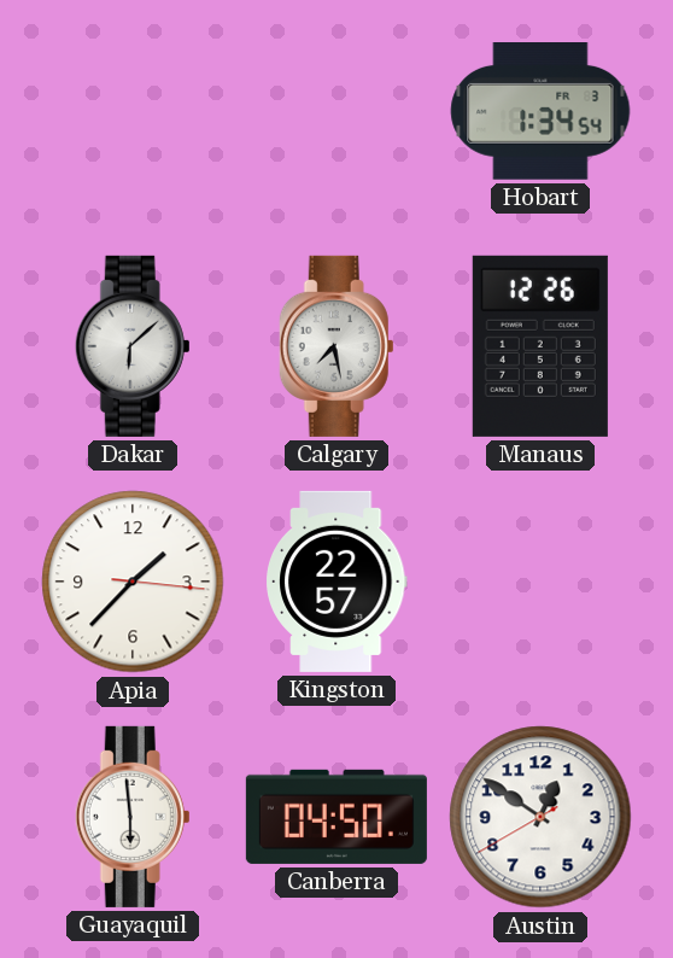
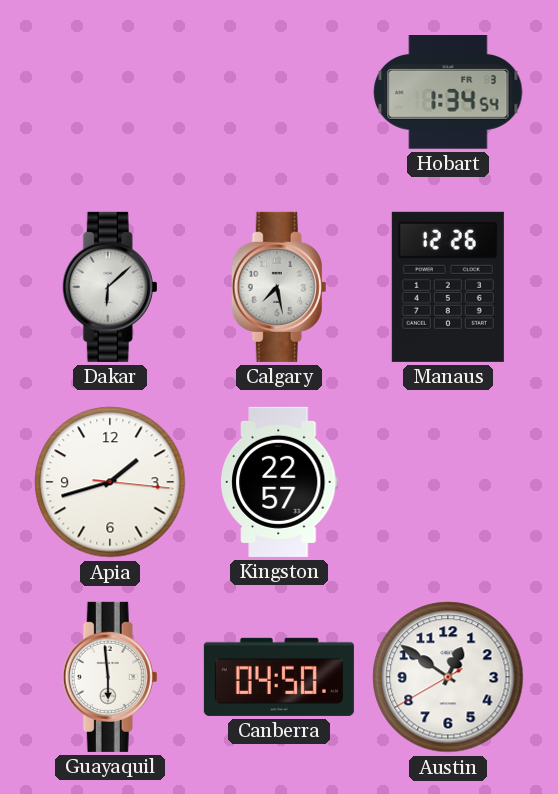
Apia: 1:37 -> 1:42
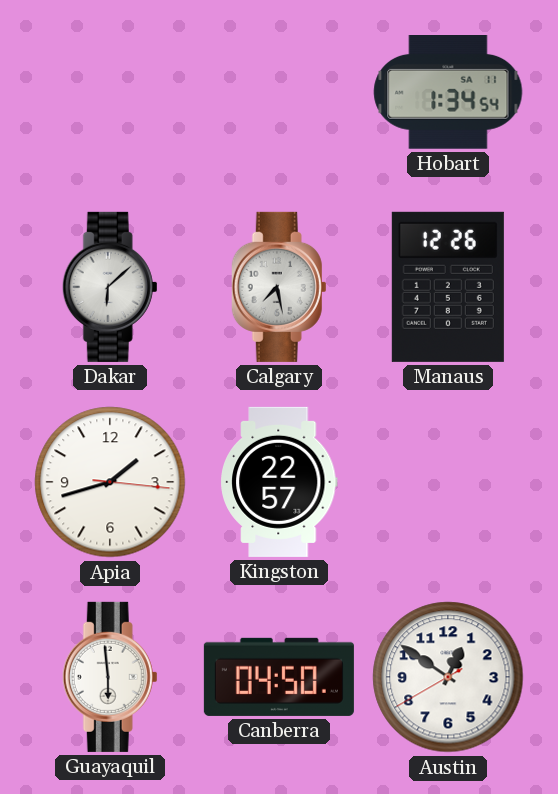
Hobart date: FR 3 -> SA 11
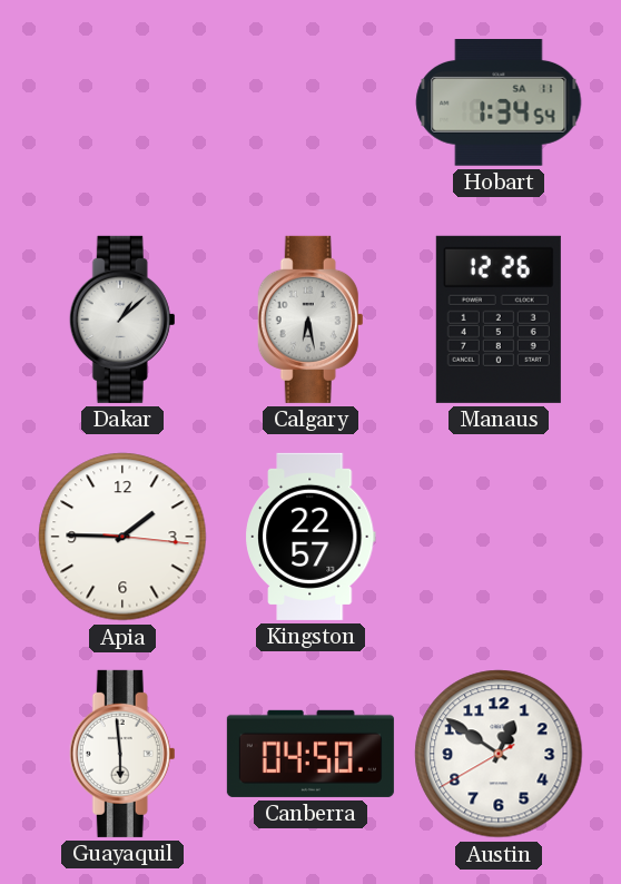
Dakar: 6:08 -> 1:08
Calgary: 7:28 -> 6:28
Apia: 1:42 -> 1:45
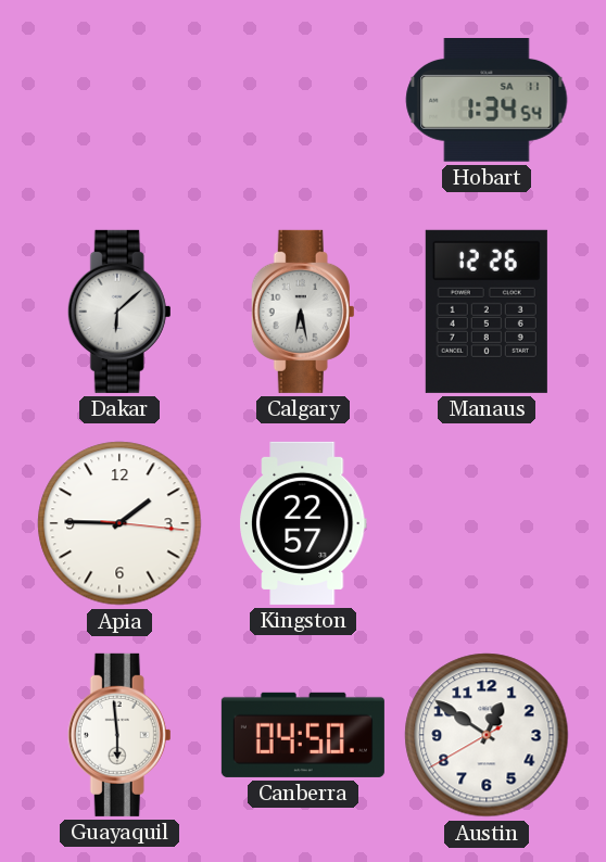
Dakar: 1:08 -> 6:08
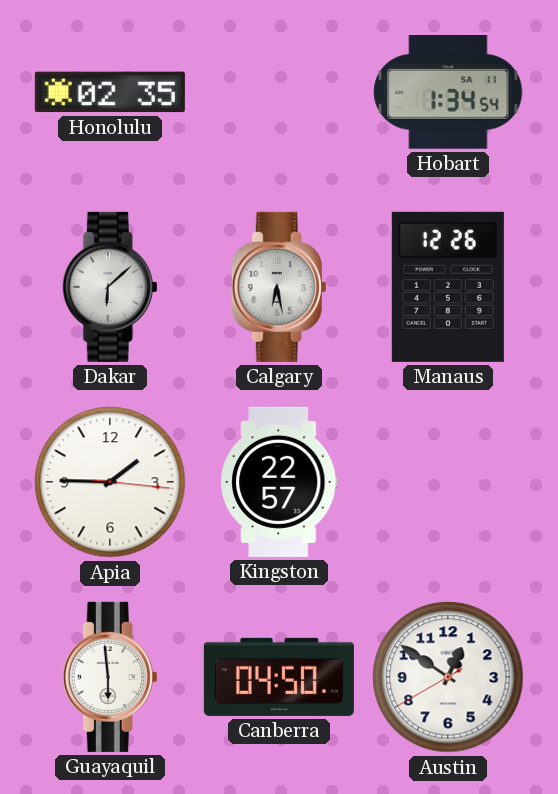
Honolulu: none -> 02:35
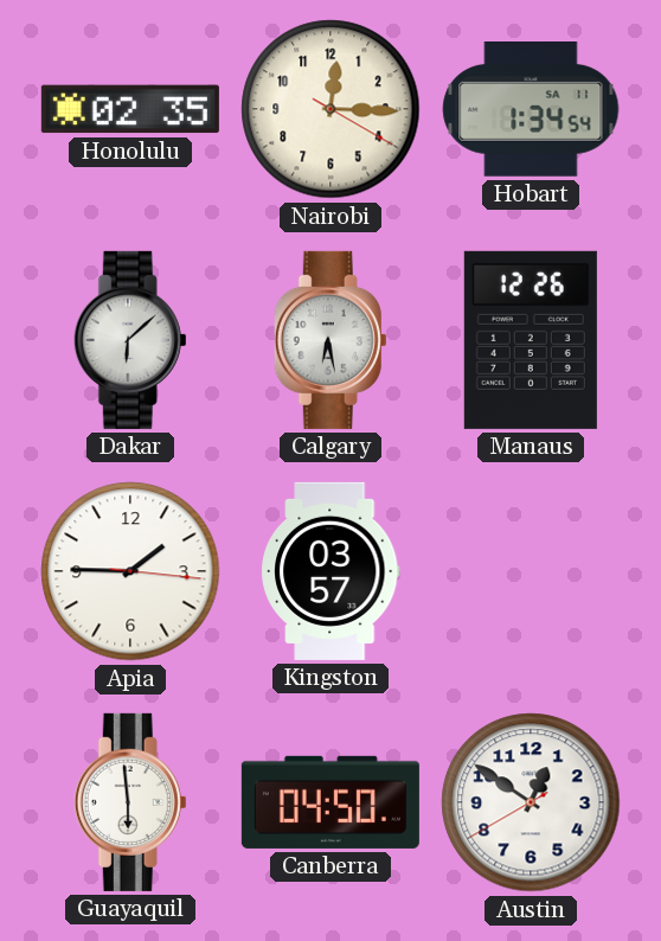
Nairobi: none -> 12:15
Kingston: 22:57 -> 03:57
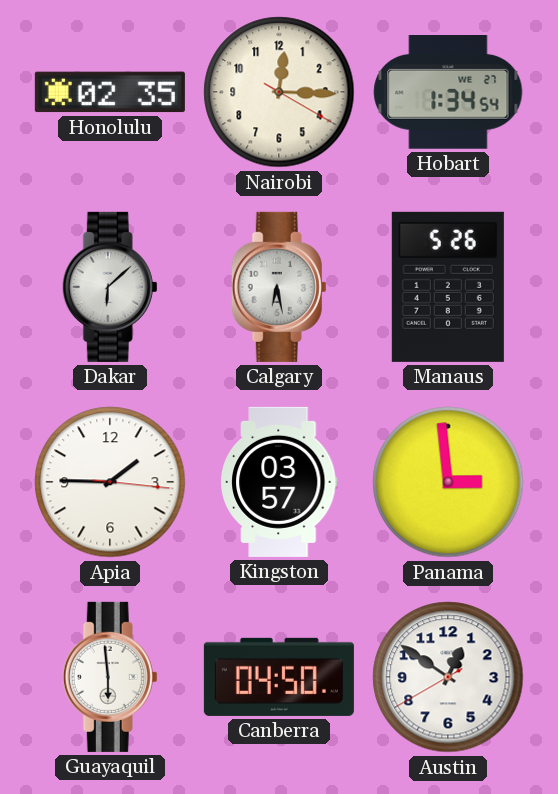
Hobart date: SA 11 -> WE 27
Manaus: 12:26 -> 5:26
Panama: none -> 2:59
